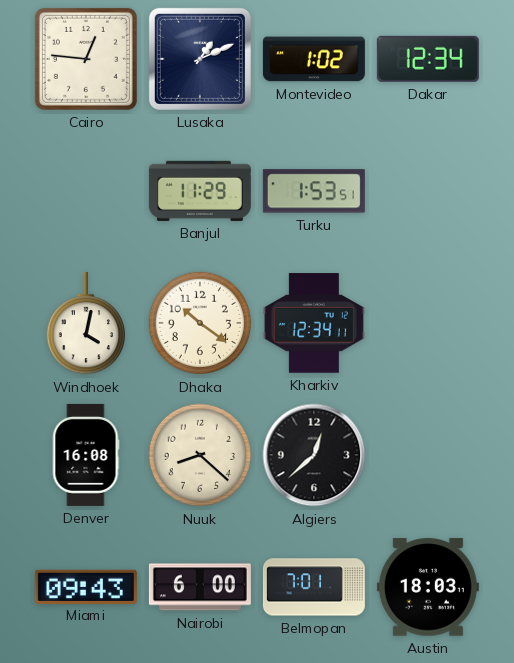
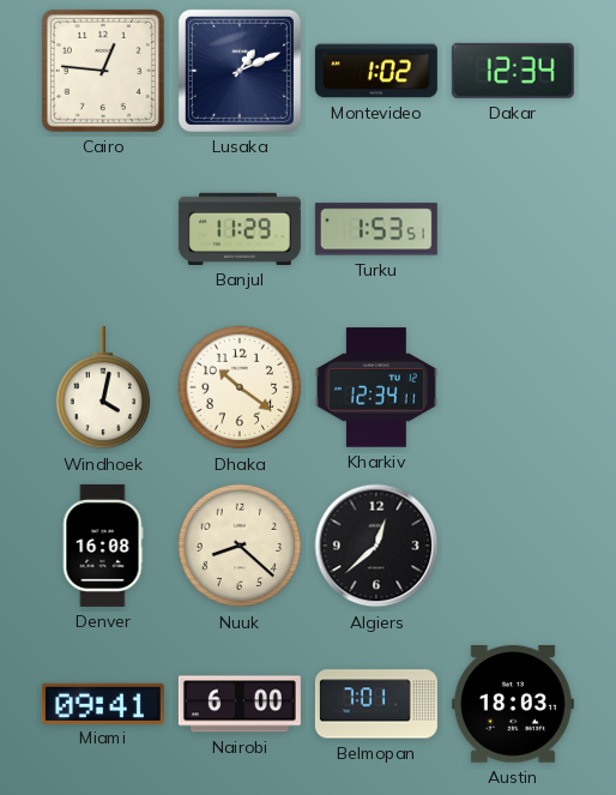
Miami: 09:43 -> 09:41
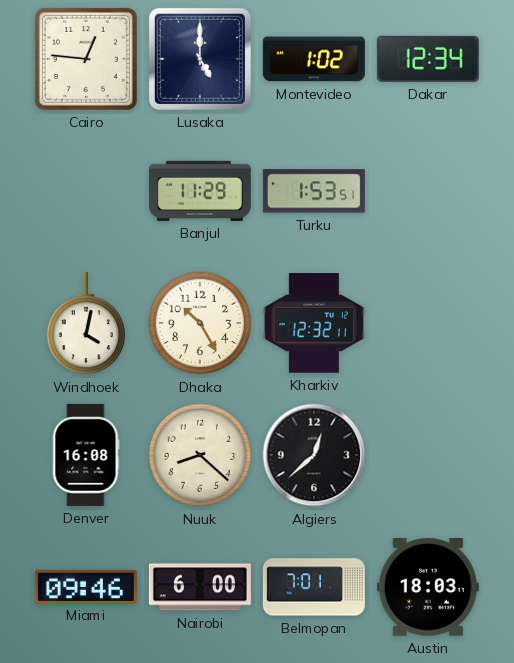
Lusaka: 1:11 -> 5:00
Dhaka: 10:21 -> 10:25
Kharkiv: 12:34 -> 12:32
Miami: 09:41 -> 09:46
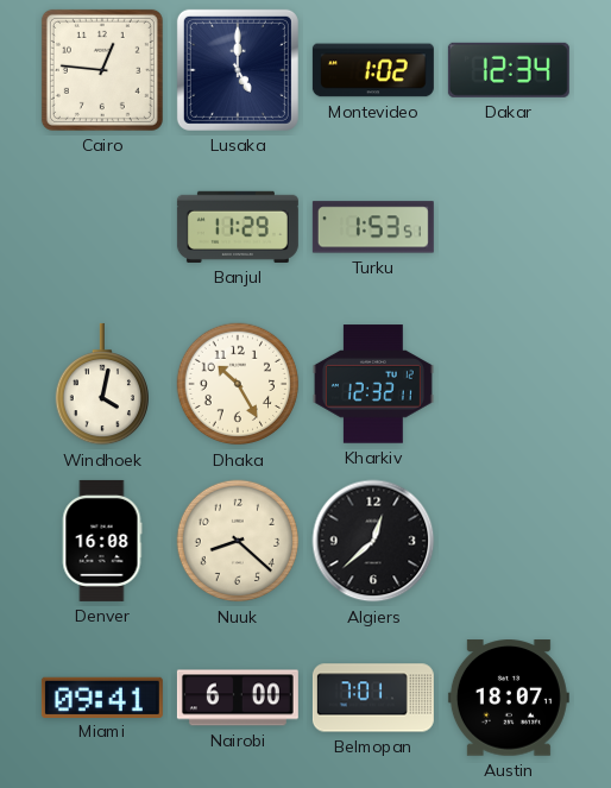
Miami: 09:46 -> 09:41
Austin: 18:03 -> 18:07
